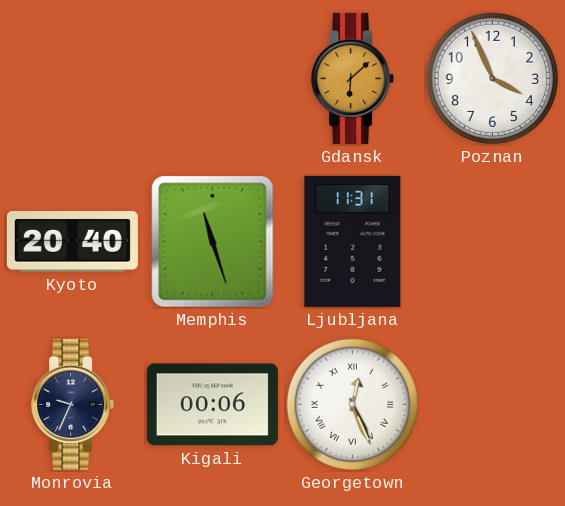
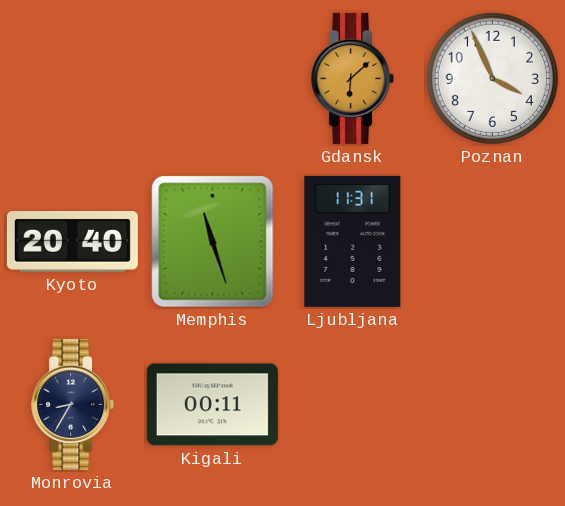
Monrovia: 9:34 -> 8:35
Kigali: 00:06 -> 00:11
Georgetown: 12:26 -> none
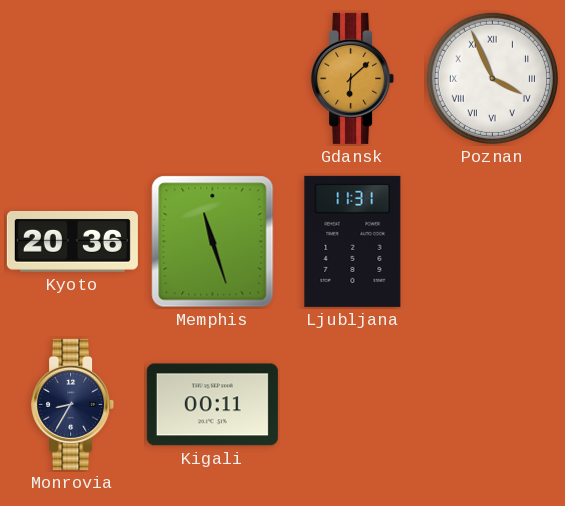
Poznan numerals: Arabic -> Roman
Kyoto: 20:40 -> 20:36
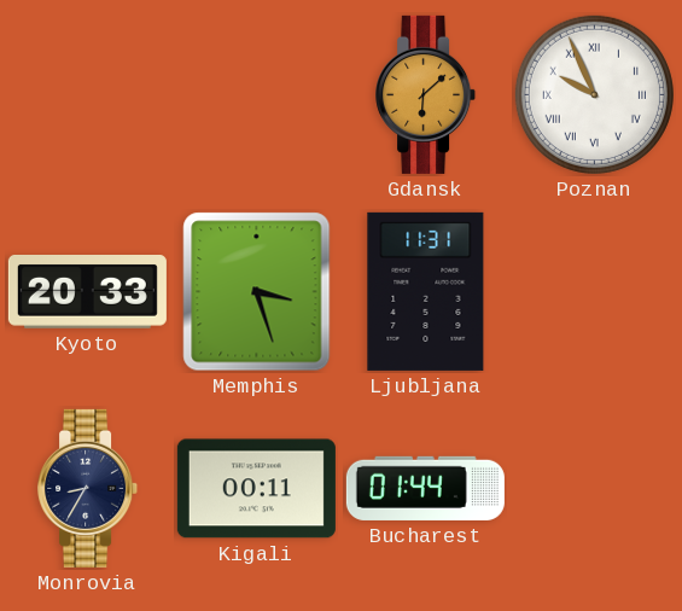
Poznan: 3:56 -> 9:56
Kyoto: 20:36 -> 20:33
Memphis: 11:27 -> 3:27
Bucharest: none -> 01:44
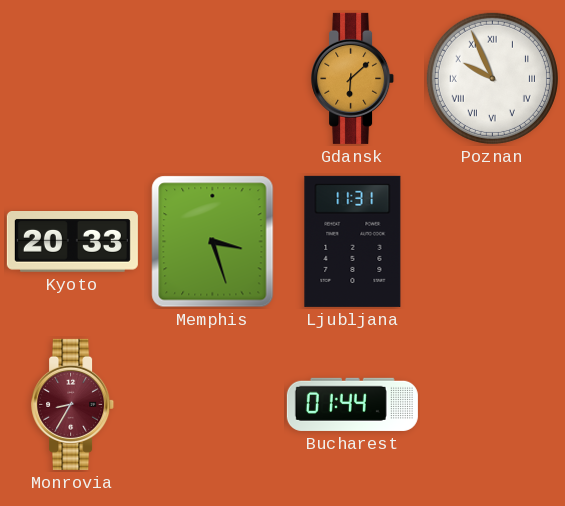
Monrovia dial: navy -> burgundy
Kigali: 00:11 -> none
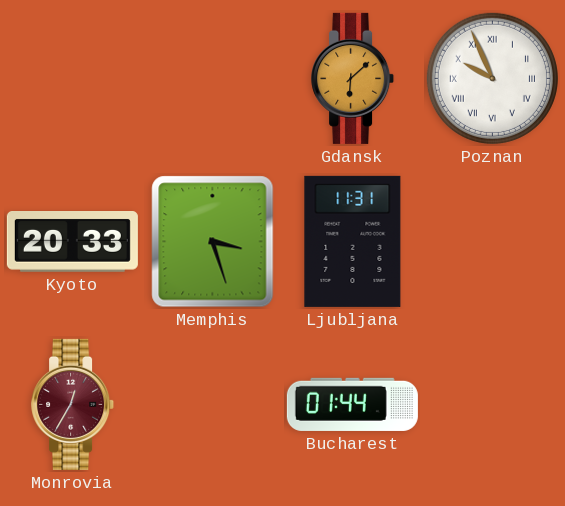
Monrovia: 8:35 -> 12:35
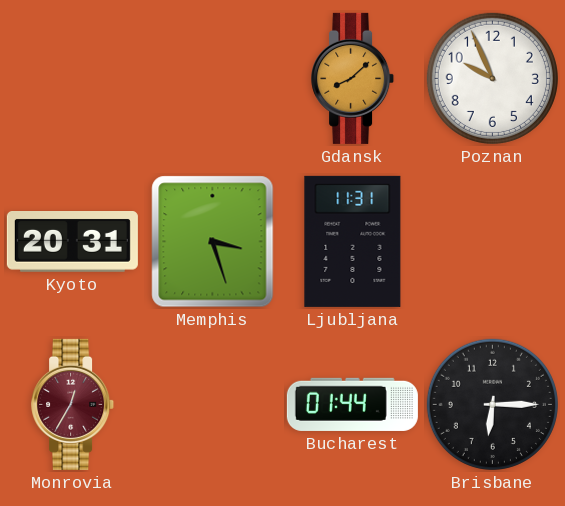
Gdansk: 6:08 -> 8:08
Poznan numerals: Roman -> Arabic
Kyoto: 20:33 -> 20:31
Brisbane: none -> 6:15
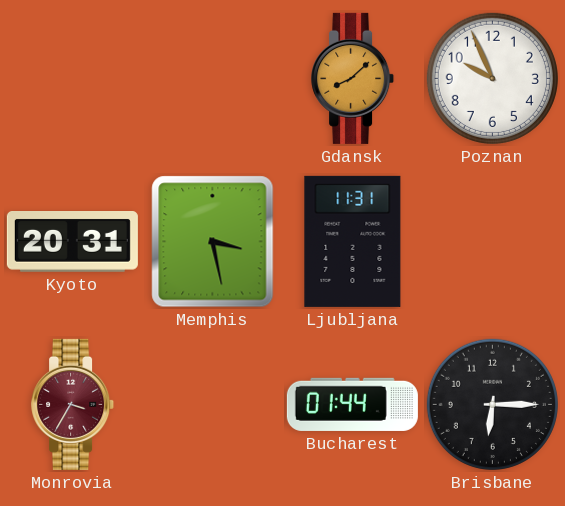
Memphis: 3:27 -> 3:28
Monrovia: 12:35 -> 3:35
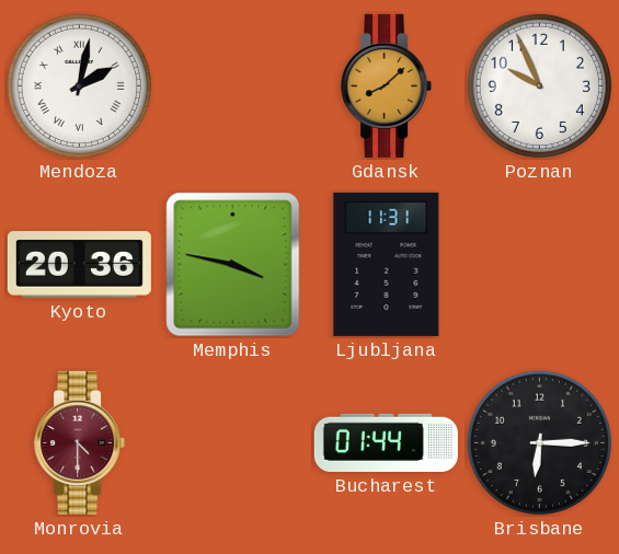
Mendoza: none -> 2:02
Kyoto: 20:31 -> 20:36
Memphis: 3:28 -> 3:47
Monrovia: 3:35 -> 4:30
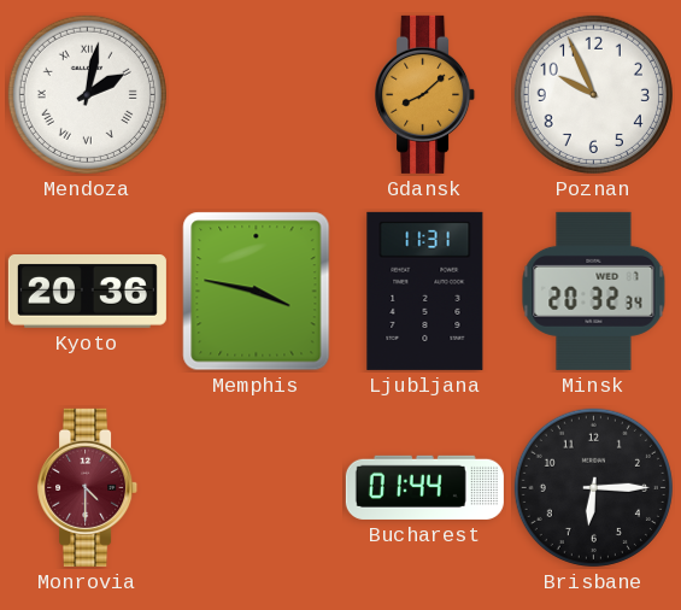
Minsk: none -> 20:32
